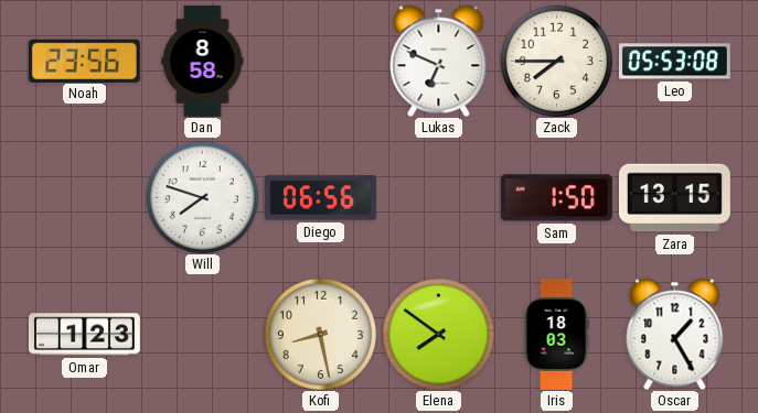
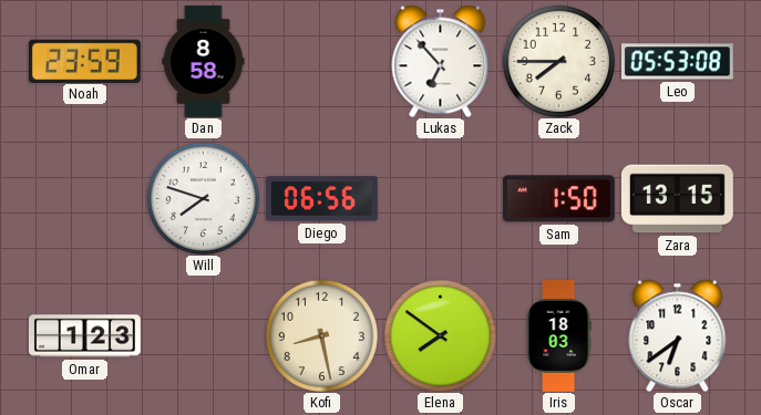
Noah: 23:56 -> 23:59
Lukas: 6:49 -> 6:53
Oscar: 1:25 -> 6:39
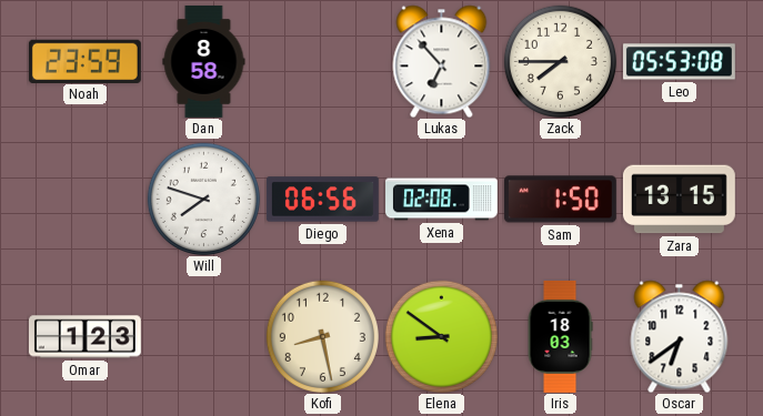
Xena: none -> 02:08
Elena: 7:51 -> 8:51
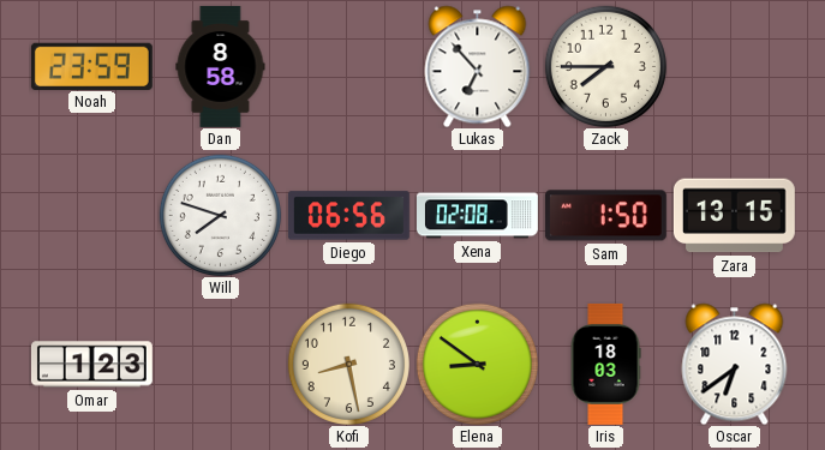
Leo: 05:53 -> none
